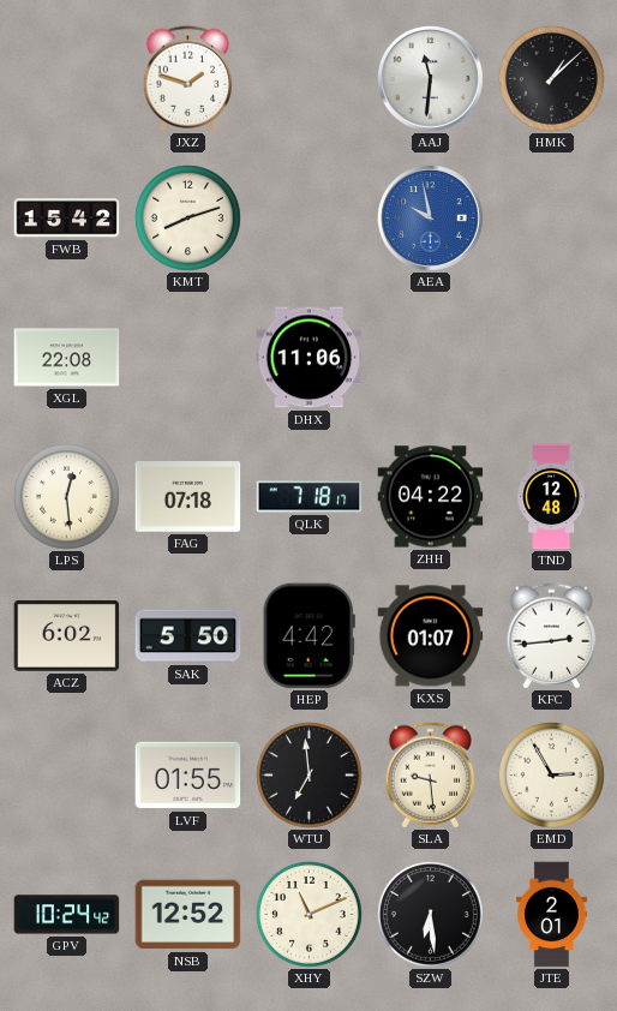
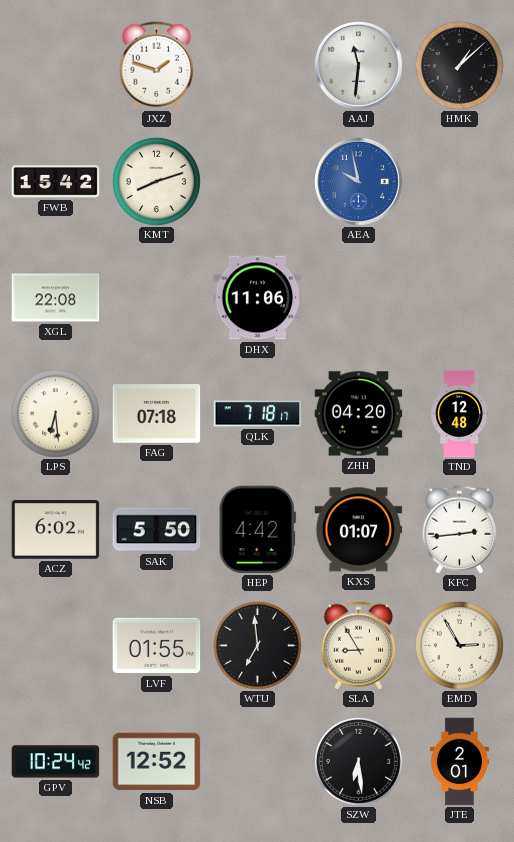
LPS: 12:29 -> 6:29
ZHH: 04:22 -> 04:20
SLA: 9:29 -> 8:55
XHY: 11:11 -> none
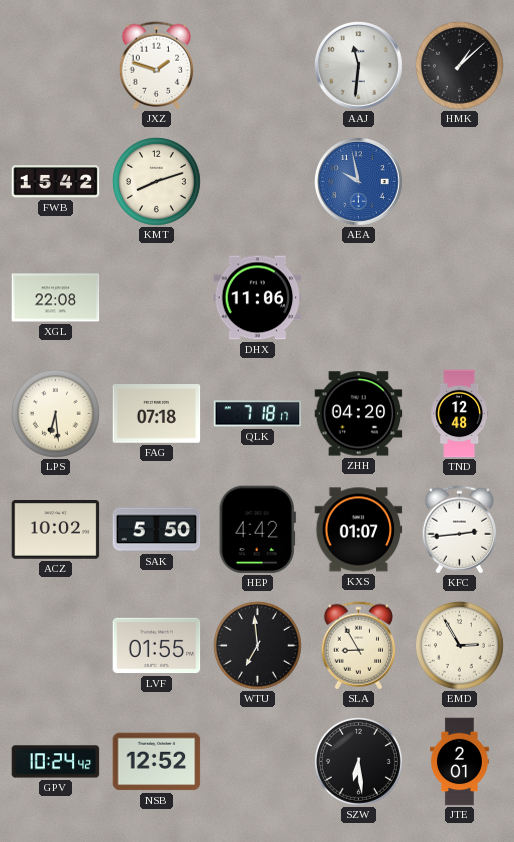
ACZ: 6:02 -> 10:02
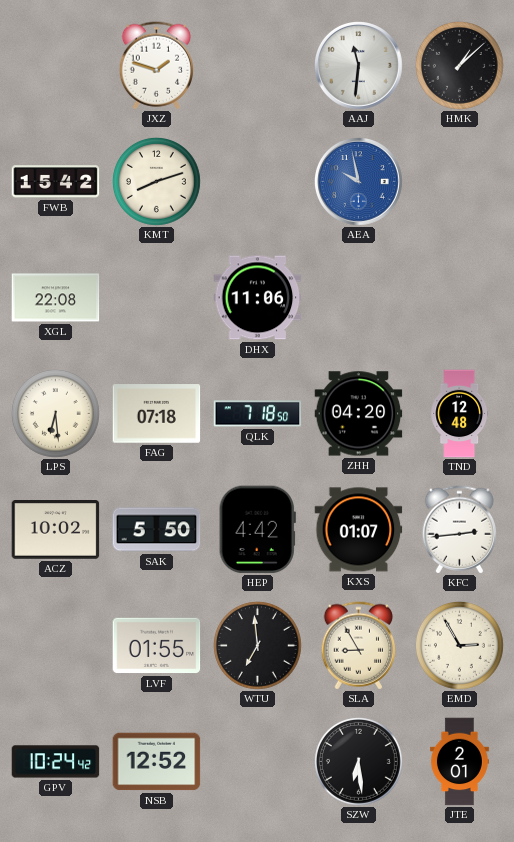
QLK: 7:18:17 -> 7:18:50
